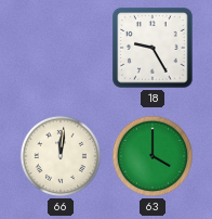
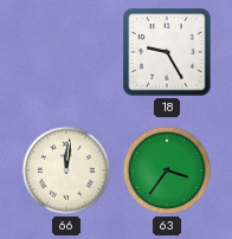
63: 4:00 -> 3:36
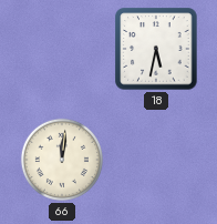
18: 9:25 -> 5:32
63: 3:36 -> none
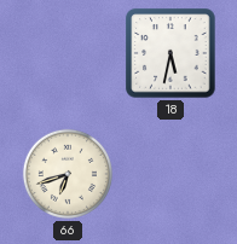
66: 12:01 -> 6:42
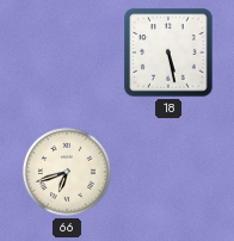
18: 5:32 -> 5:28
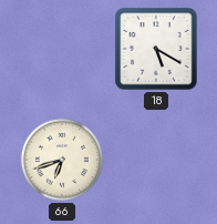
18: 5:28 -> 5:20
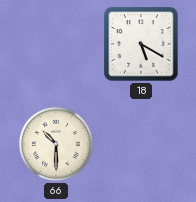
66: 6:42 -> 10:30
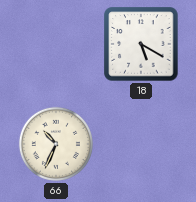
66: 10:30 -> 10:34
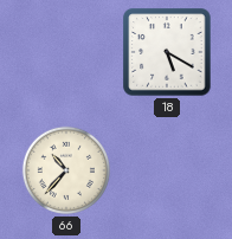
66: 10:34 -> 10:37
